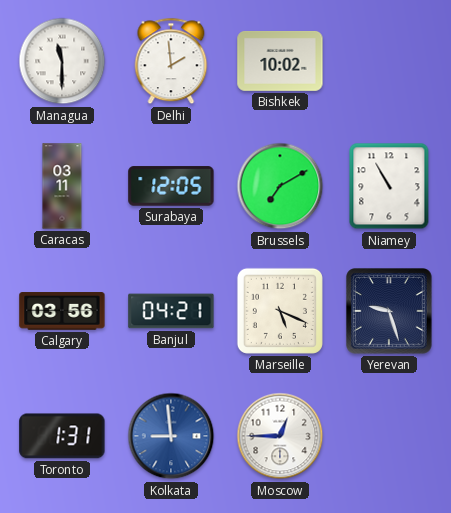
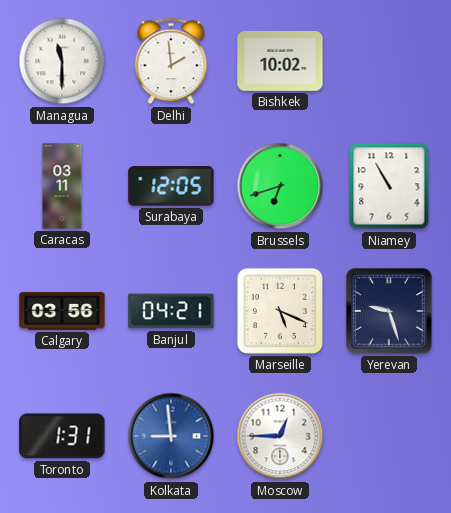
Brussels: 7:10 -> 6:42
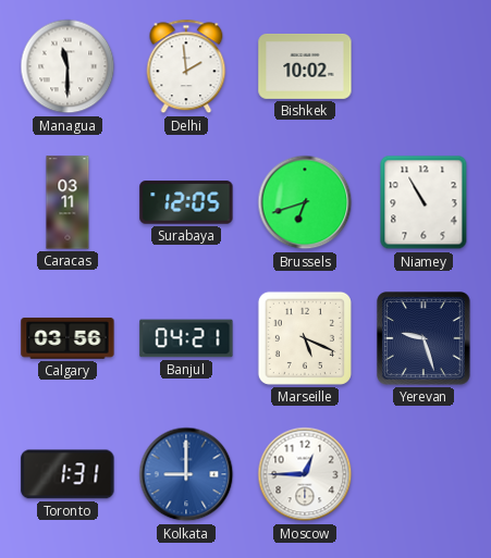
Kolkata: 8:59 -> 9:00
